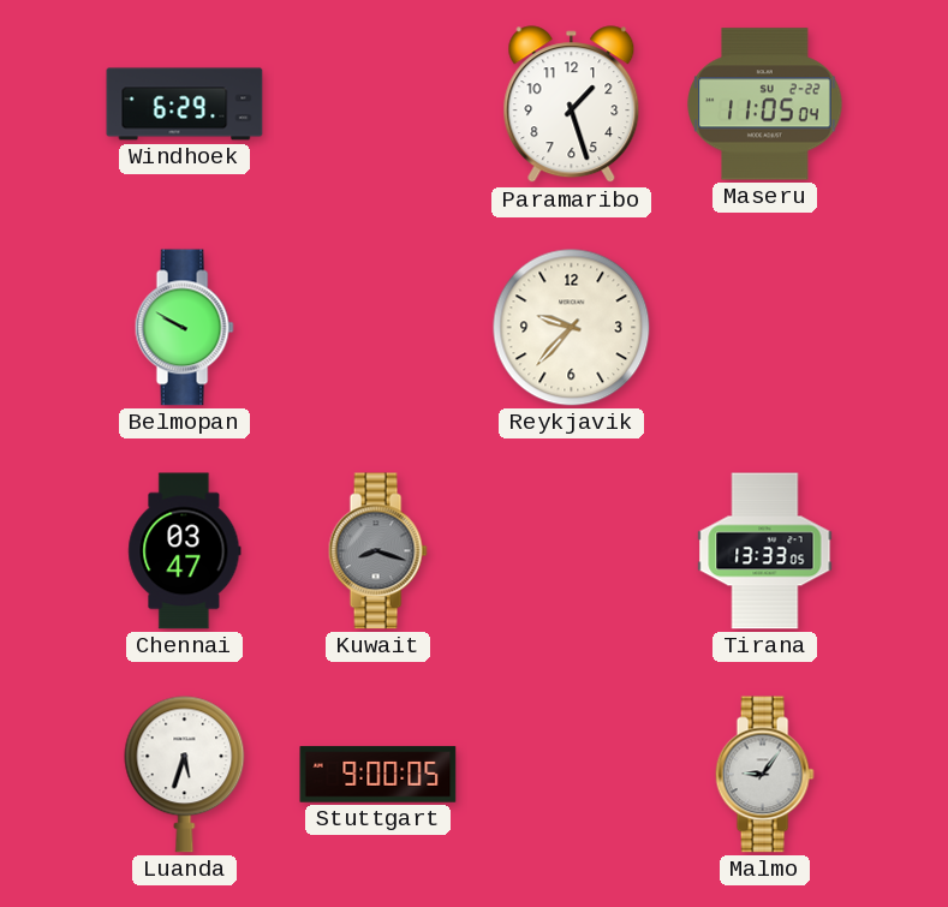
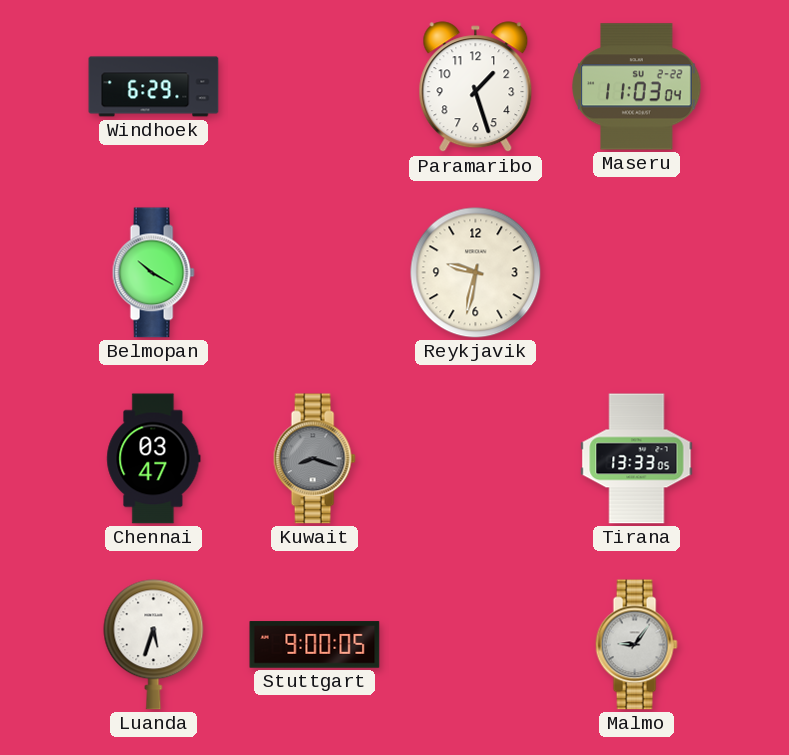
Maseru: 11:05 -> 11:03
Belmopan: 9:50 -> 10:20
Reykjavik: 9:37 -> 9:32
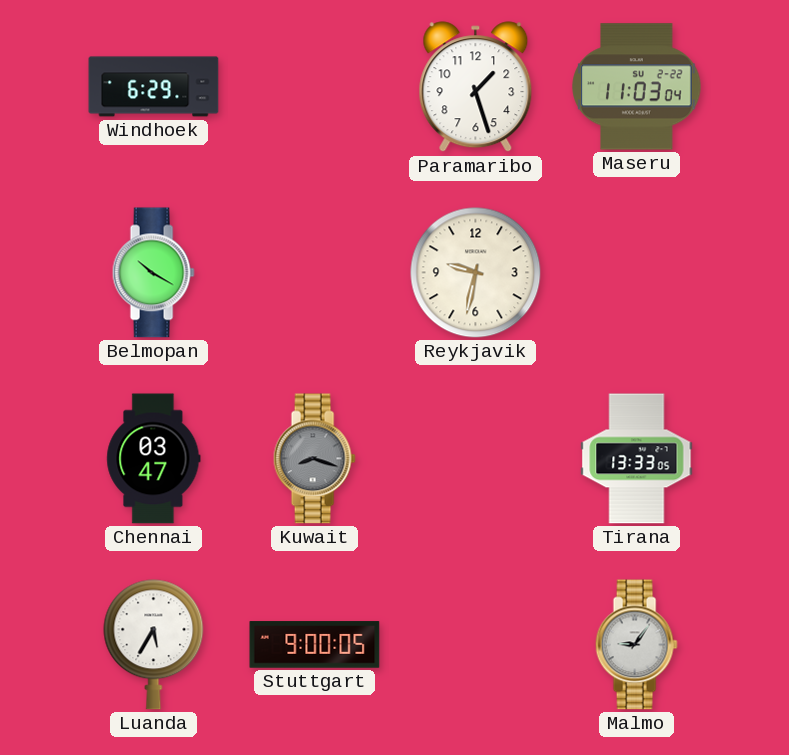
Luanda: 5:33 -> 5:35
